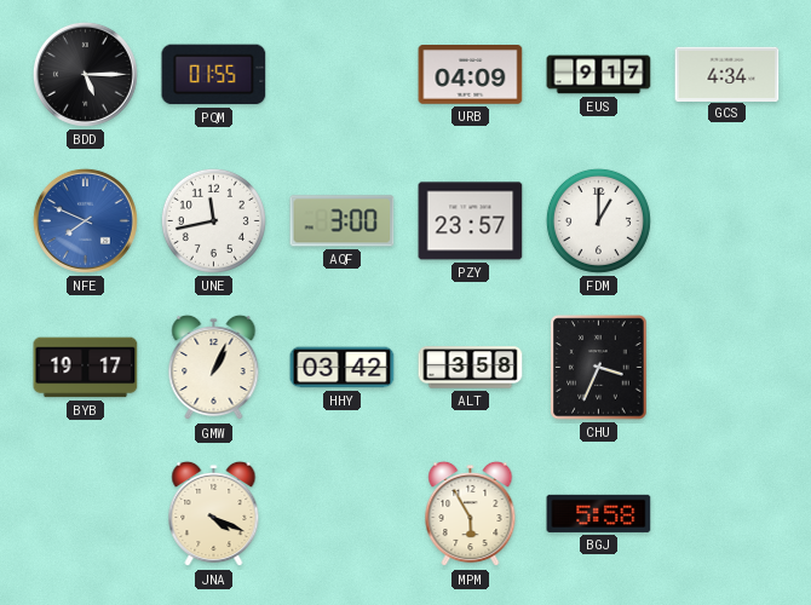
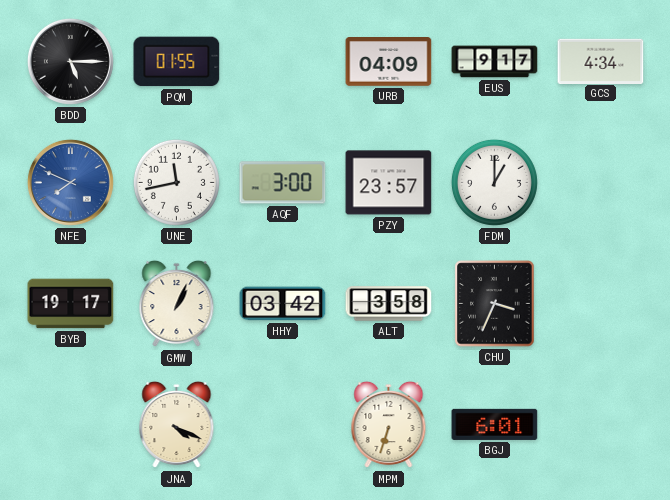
MPM: 5:55 -> 6:33
BGJ: 5:58 -> 6:01
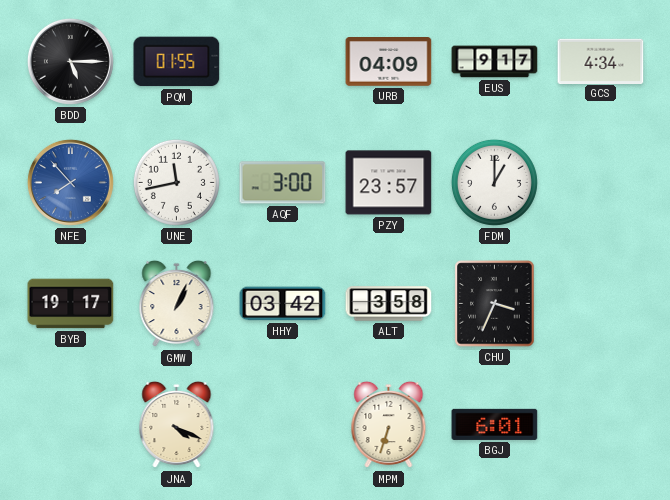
NFE: 7:49 -> 7:53
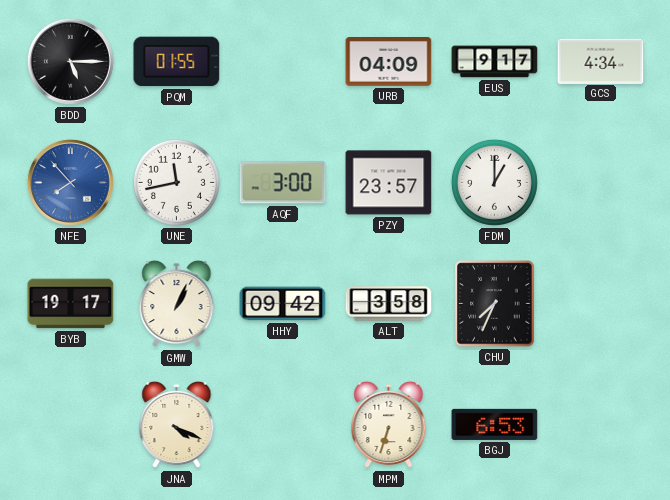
HHY: 03:42 -> 09:42
CHU: 3:34 -> 7:34
BGJ: 6:01 -> 6:53
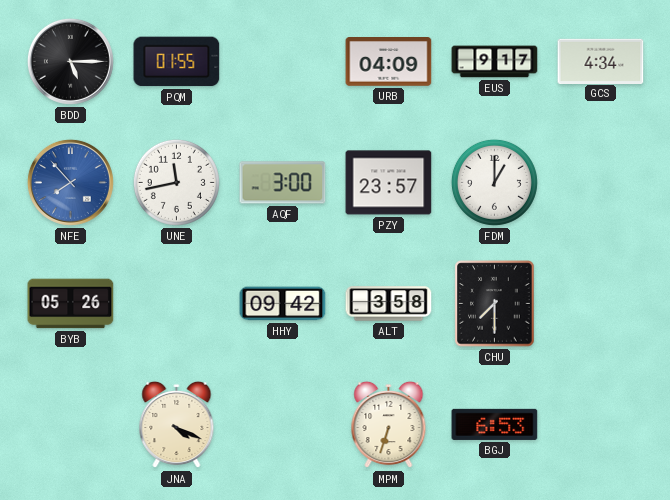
BYB: 19:17 -> 05:26
GMW: 1:04 -> none
CHU: 7:34 -> 7:30
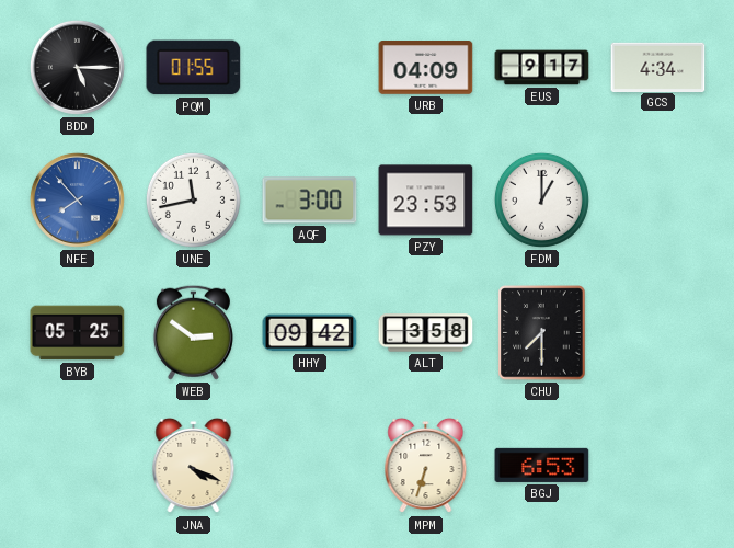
PZY: 23:57 -> 23:53
BYB: 05:26 -> 05:25
WEB: none -> 2:51
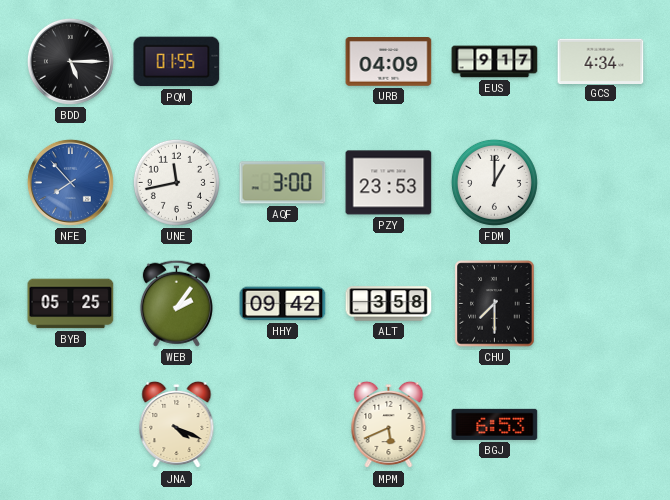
WEB: 2:51 -> 2:06
MPM: 6:33 -> 5:41
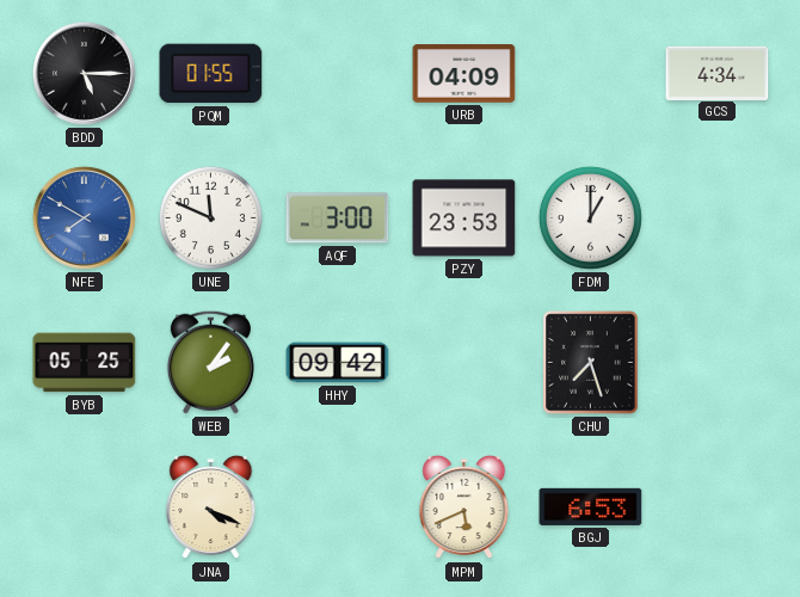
EUS: 9:17 -> none
NFE: 7:53 -> 7:50
UNE: 11:43 -> 11:49
ALT: 3:58 -> none
CHU: 7:30 -> 7:27
